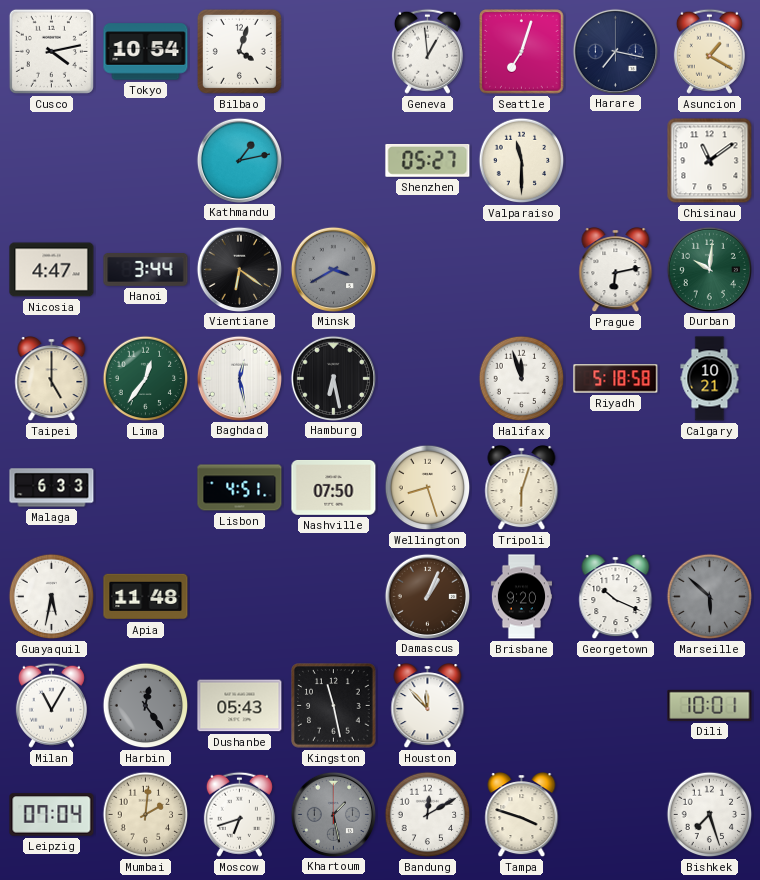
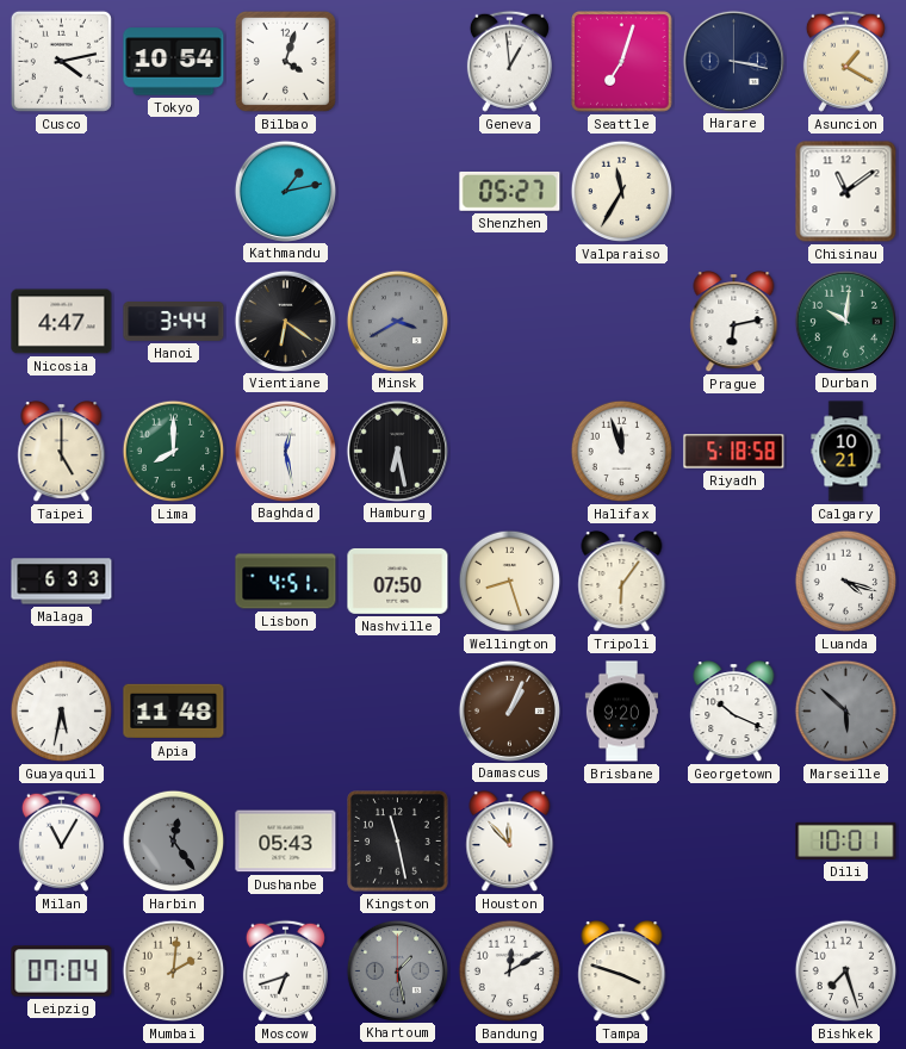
Harare: 7:17 -> 3:17
Valparaiso: 11:30 -> 11:35
Lima: 12:36 -> 8:00
Tripoli: 6:03 -> 6:06
Luanda: none -> 4:18
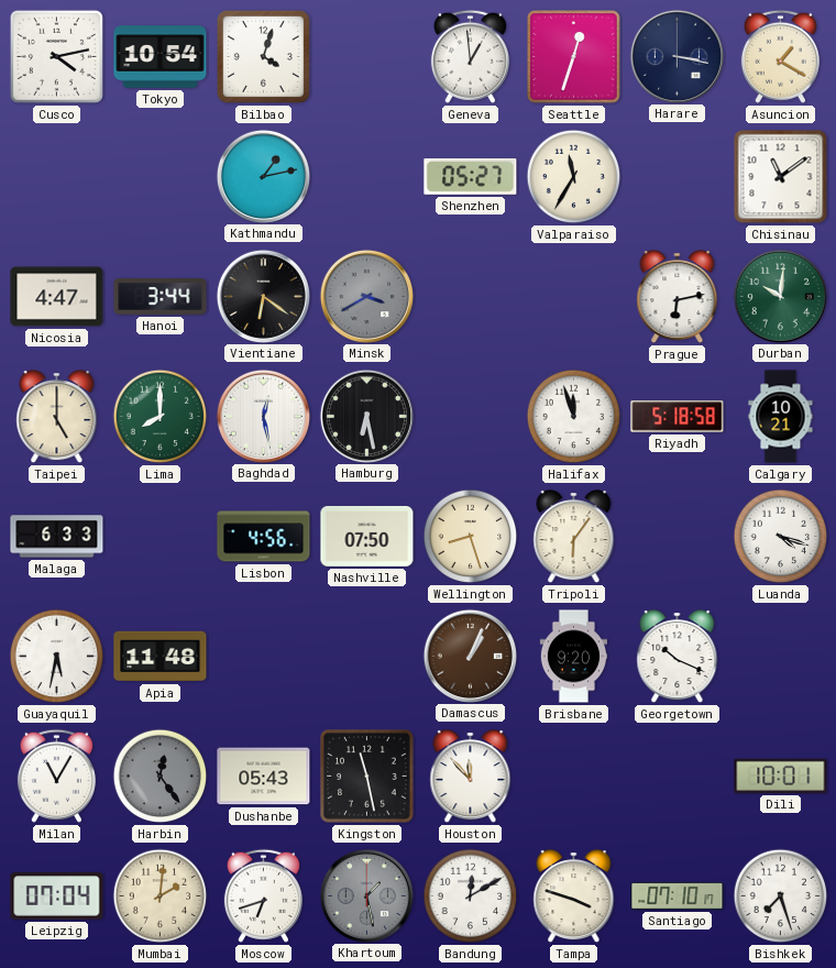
Seattle: 7:03 -> 12:33
Lisbon: 4:51 -> 4:56
Marseille: 5:52 -> none
Santiago: none -> 07:10
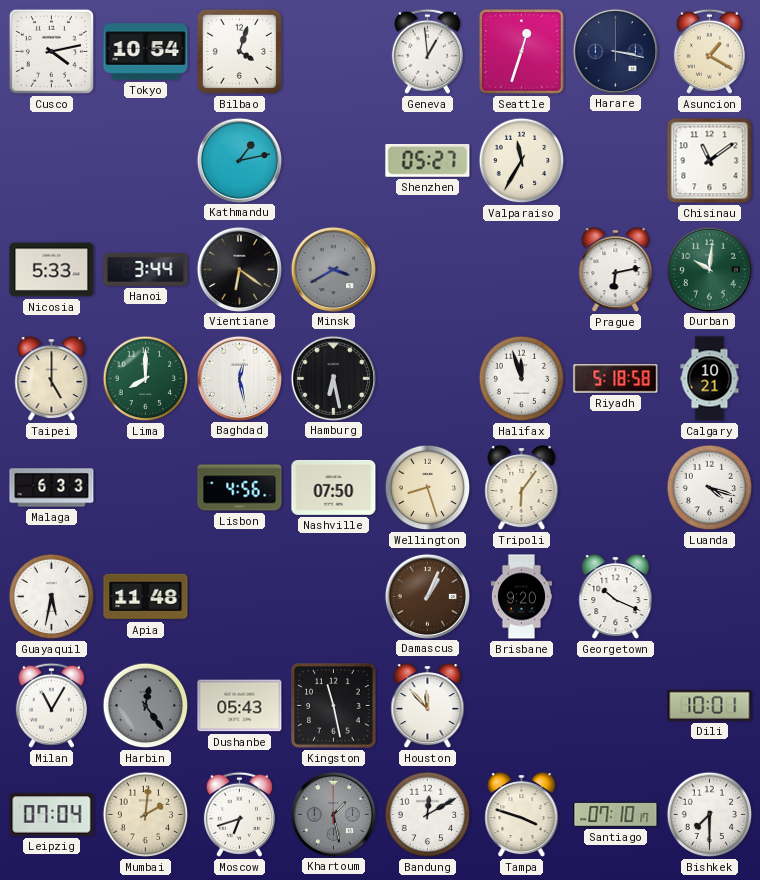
Nicosia: 4:47 -> 5:33
Bishkek: 7:27 -> 7:30
